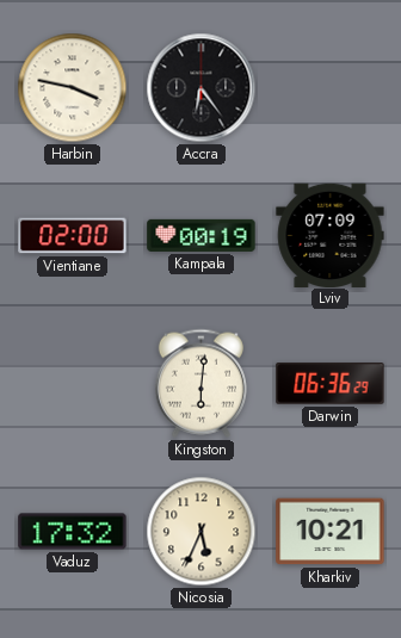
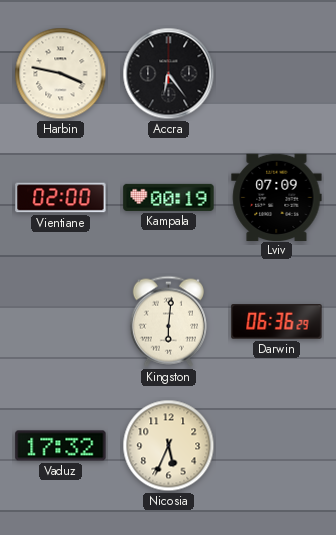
Kharkiv: 10:21 -> none
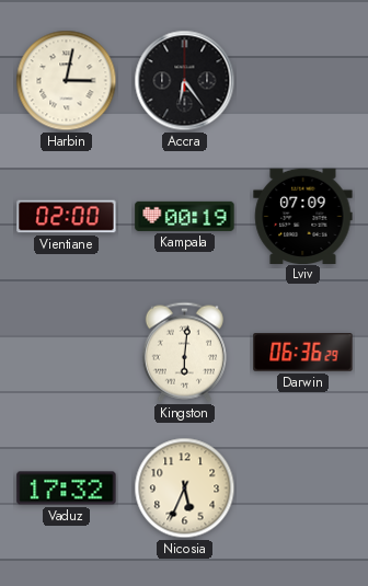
Harbin: 3:47 -> 3:02
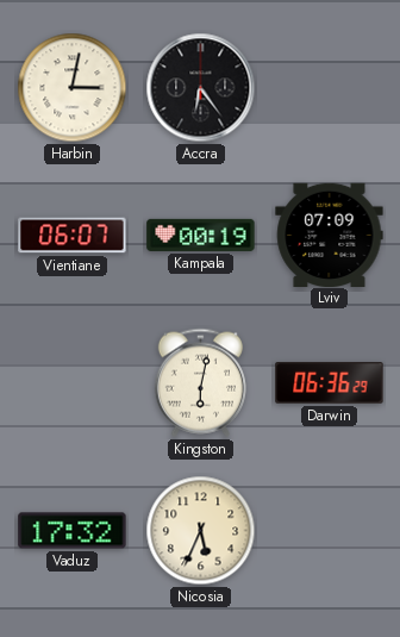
Vientiane: 02:00 -> 06:07
Kingston: 6:01 -> 6:02
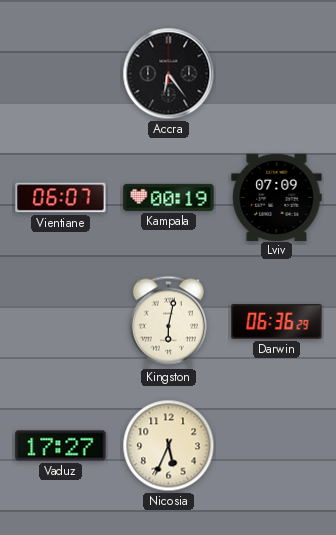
Harbin: 3:02 -> none
Vaduz: 17:32 -> 17:27
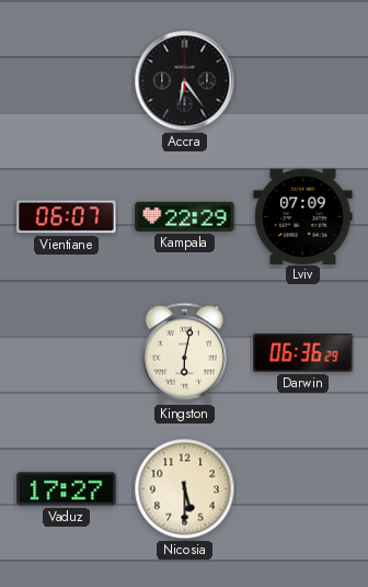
Kampala: 00:19 -> 22:29
Nicosia: 5:34 -> 5:30
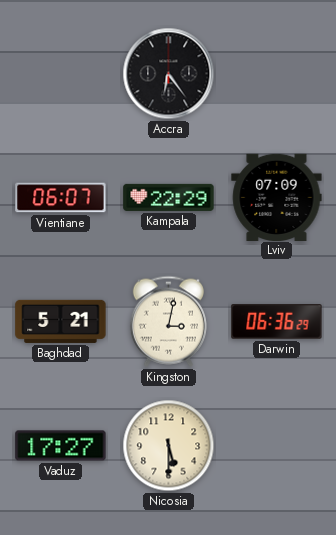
Baghdad: none -> 5:21
Kingston: 6:02 -> 3:02
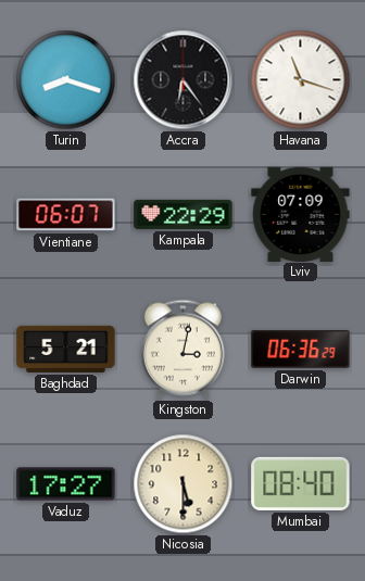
Turin: none -> 8:18
Havana: none -> 11:18
Mumbai: none -> 08:40
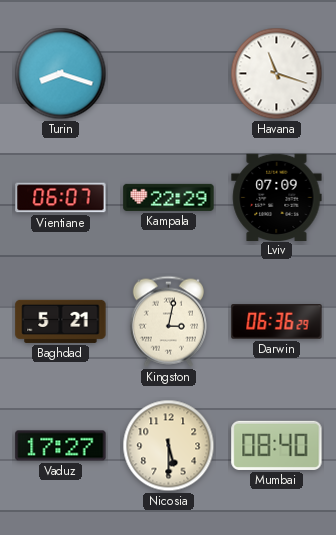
Accra: 6:24 -> none
